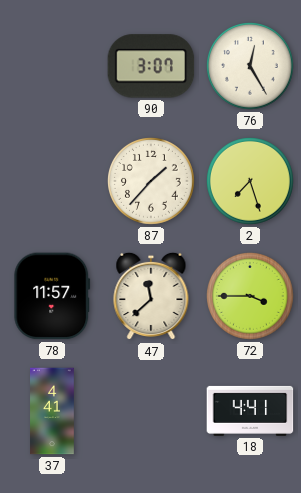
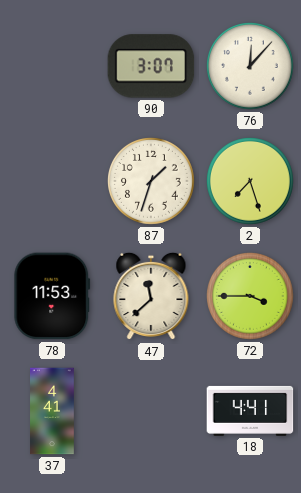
76: 12:25 -> 12:07
87: 1:37 -> 1:33
78: 11:57 -> 11:53
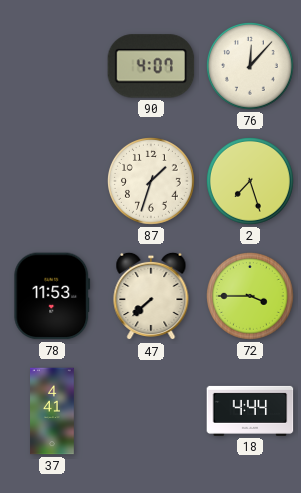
90: 3:07 -> 4:07
47: 11:38 -> 7:38
18: 4:41 -> 4:44
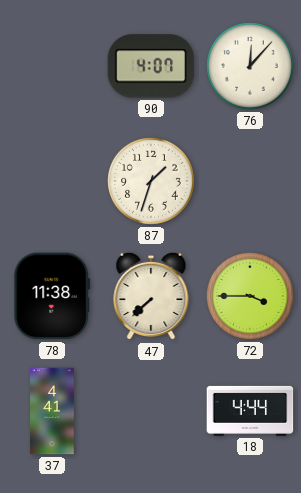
2: 7:27 -> none
78: 11:53 -> 11:38
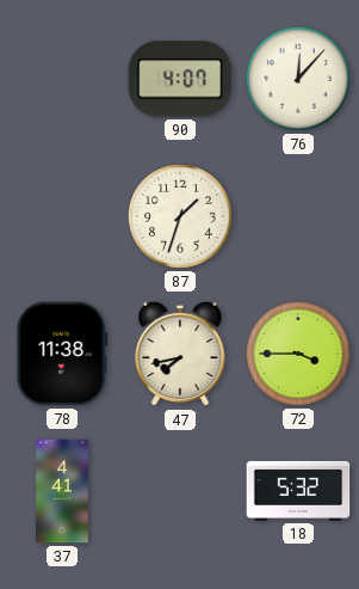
47: 7:38 -> 7:43
18: 4:44 -> 5:32
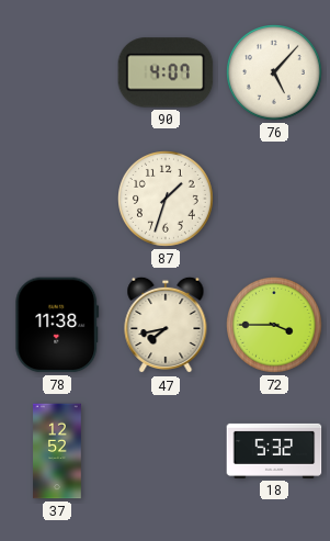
76: 12:07 -> 5:07
37: 4:41 -> 12:52
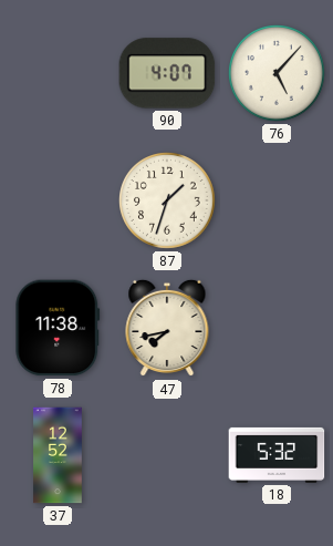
72: 3:45 -> none
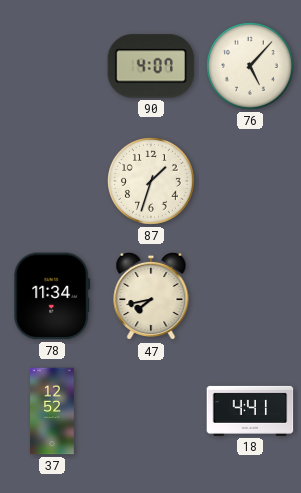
78: 11:38 -> 11:34
18: 5:32 -> 4:41
